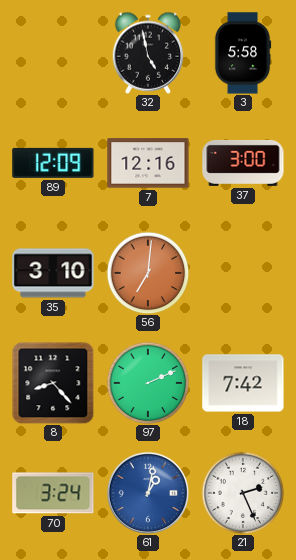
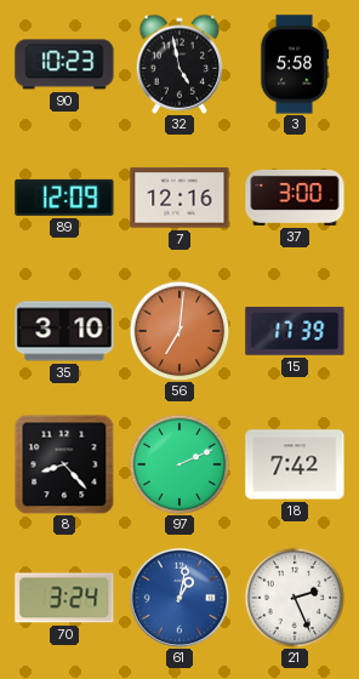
90: none -> 10:23
15: none -> 17:39
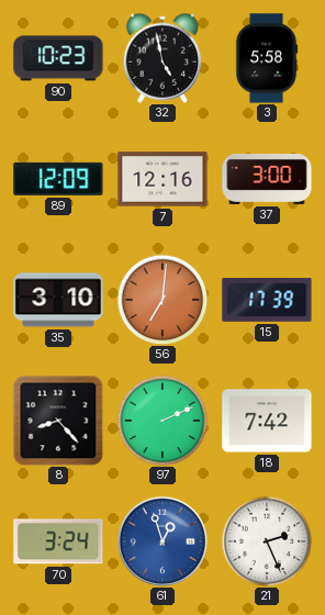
61: 1:02 -> 12:57
